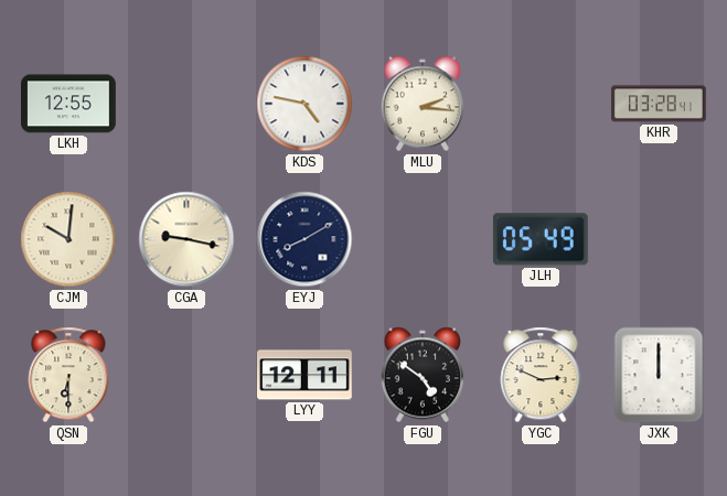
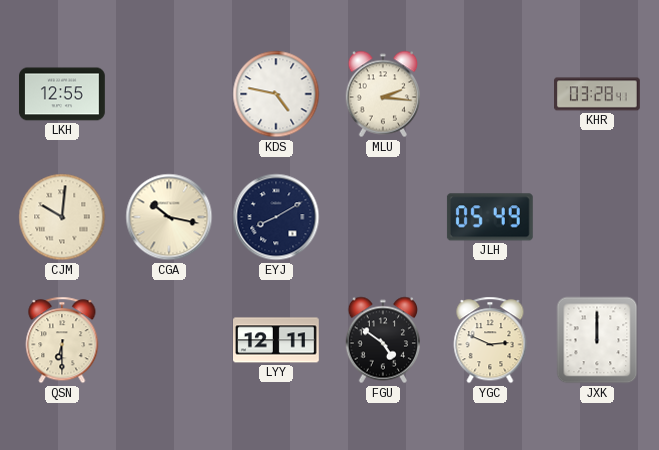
CGA: 9:17 -> 10:17
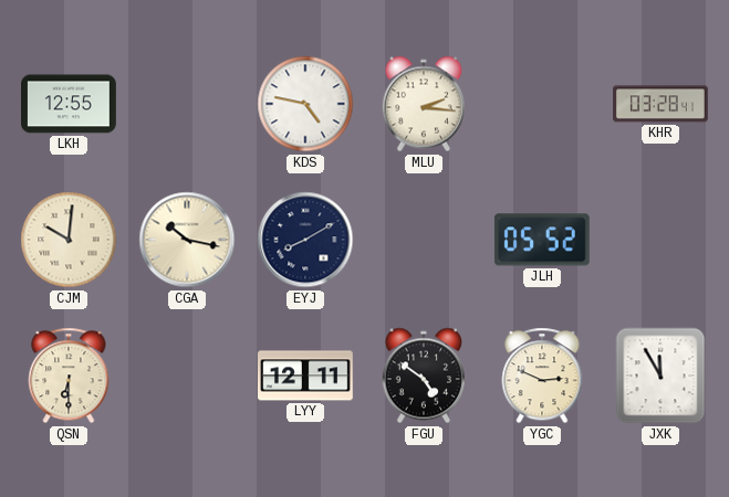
JLH: 05:49 -> 05:52
JXK: 12:00 -> 11:55
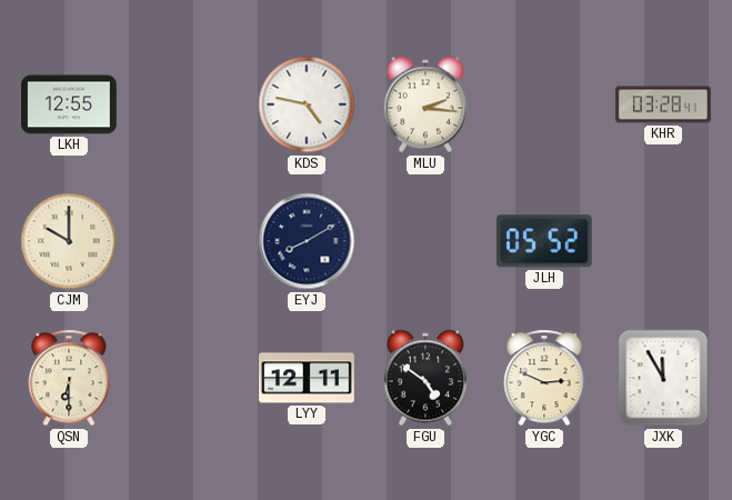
CJM: 10:01 -> 10:00
CGA: 10:17 -> none
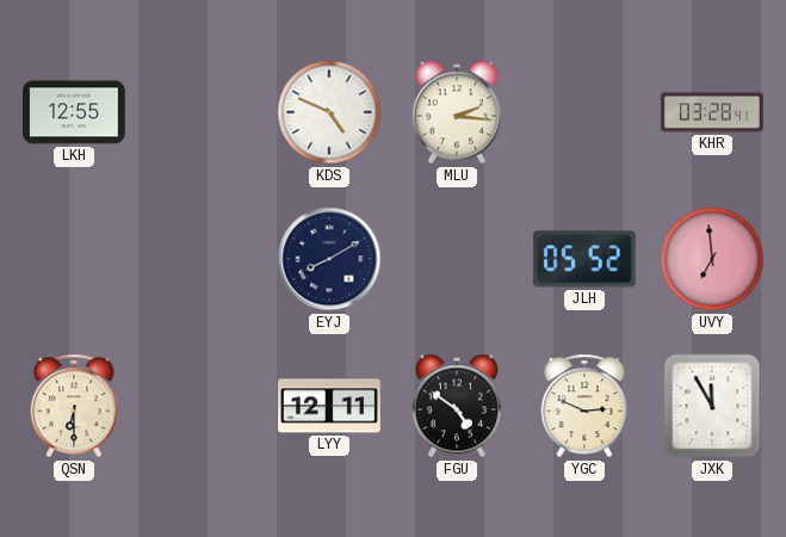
KDS: 4:47 -> 4:49
CJM: 10:00 -> none
UVY: none -> 6:59
